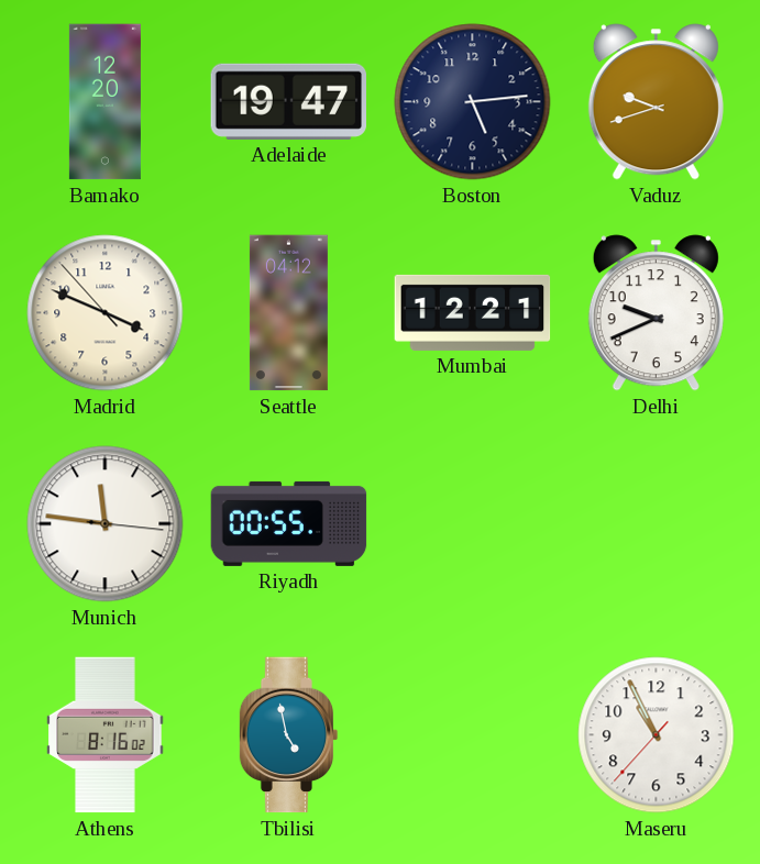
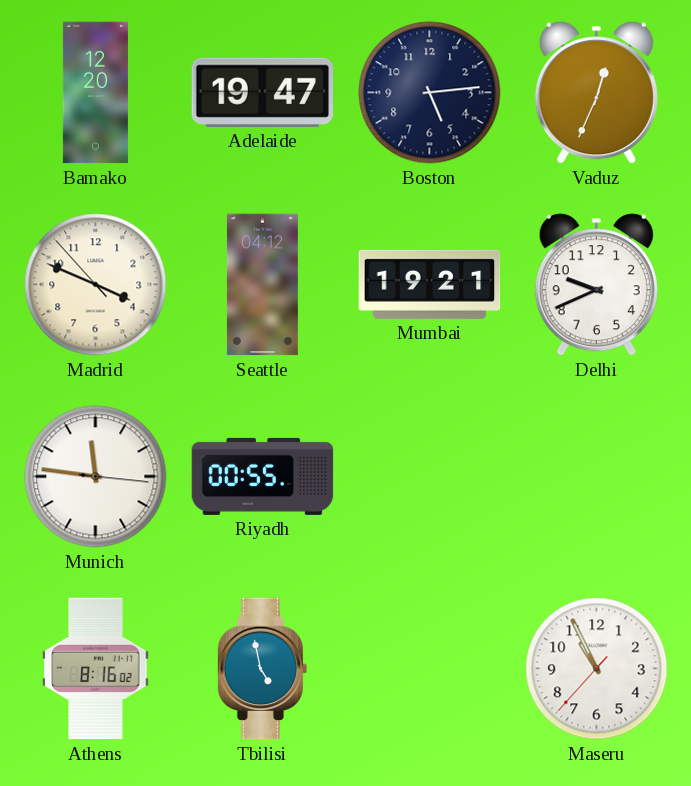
Vaduz: 9:42 -> 12:34
Mumbai: 12:21 -> 19:21
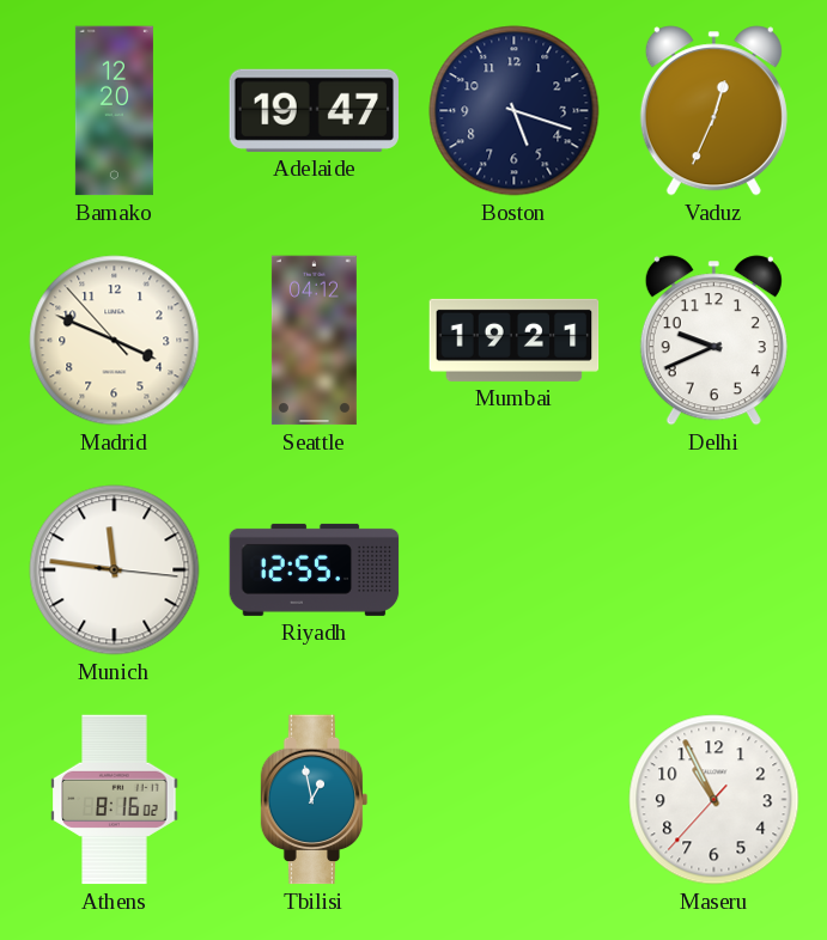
Boston: 5:14 -> 5:18
Riyadh: 00:55 -> 12:55
Tbilisi: 4:58 -> 12:58
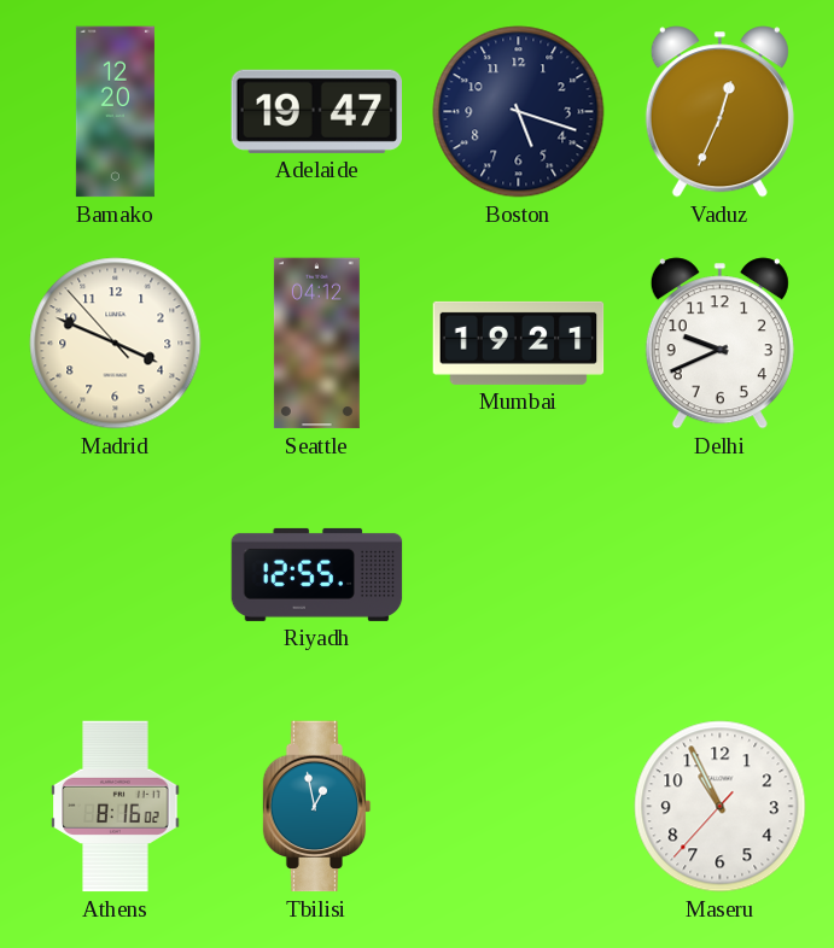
Munich: 11:46 -> none
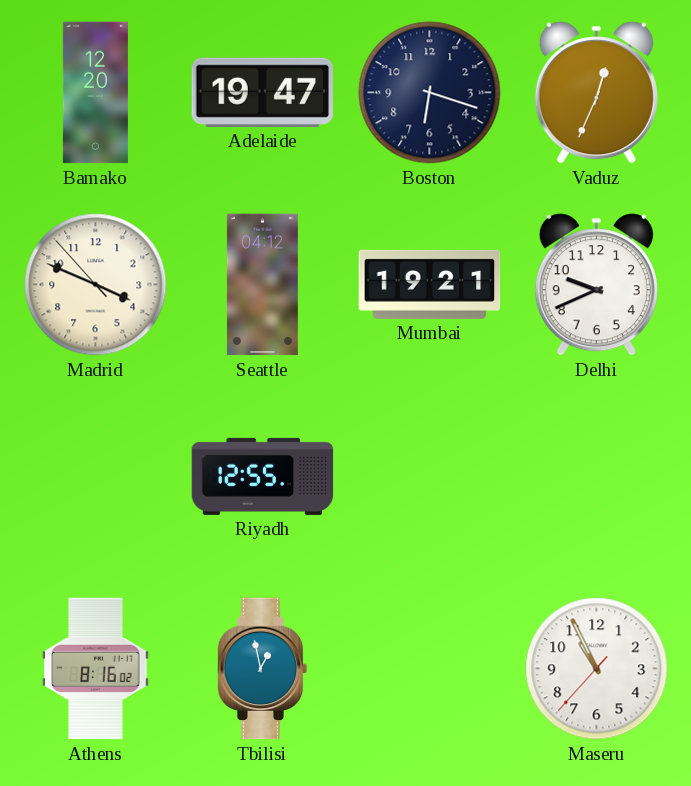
Boston: 5:18 -> 6:18
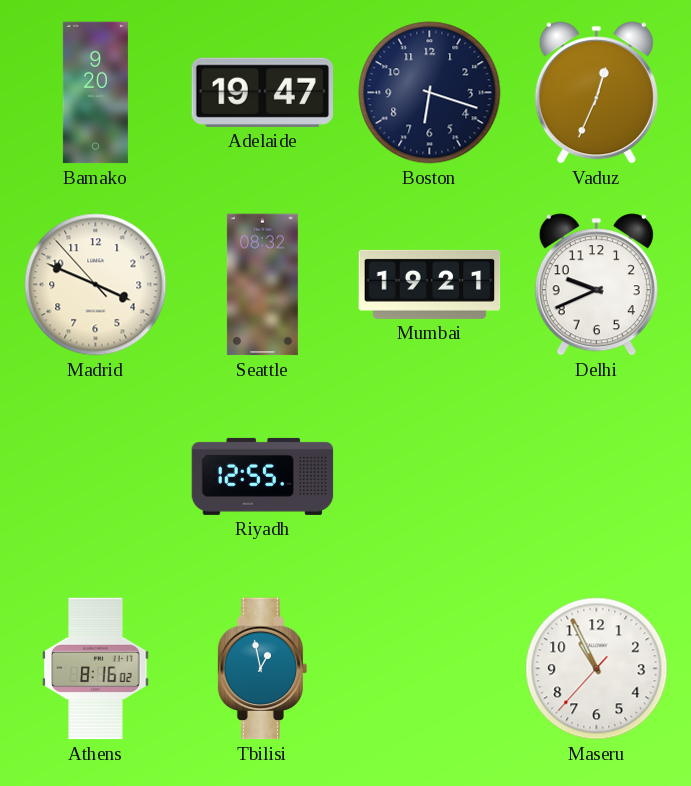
Bamako: 12:20 -> 9:20
Seattle: 04:12 -> 08:32
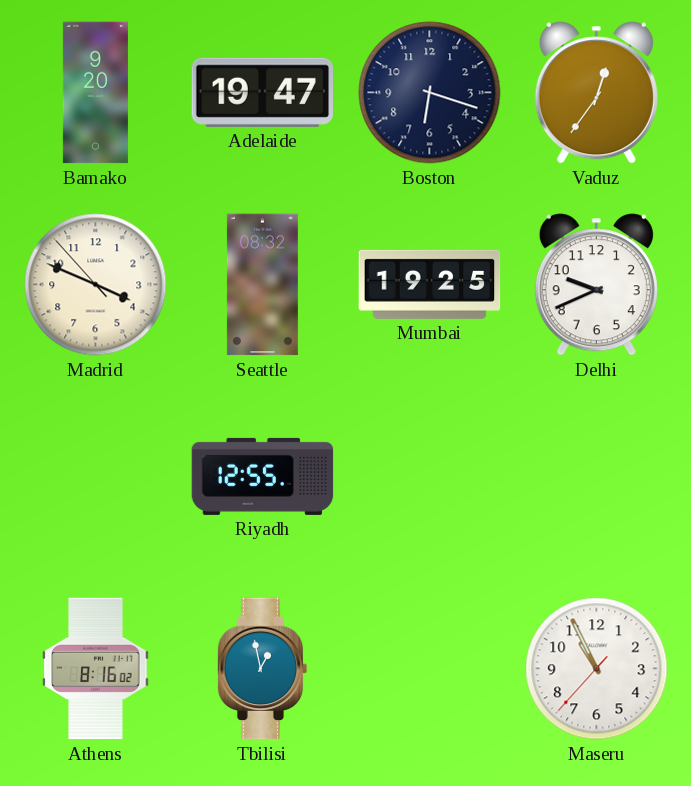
Vaduz: 12:34 -> 12:36
Mumbai: 19:21 -> 19:25
